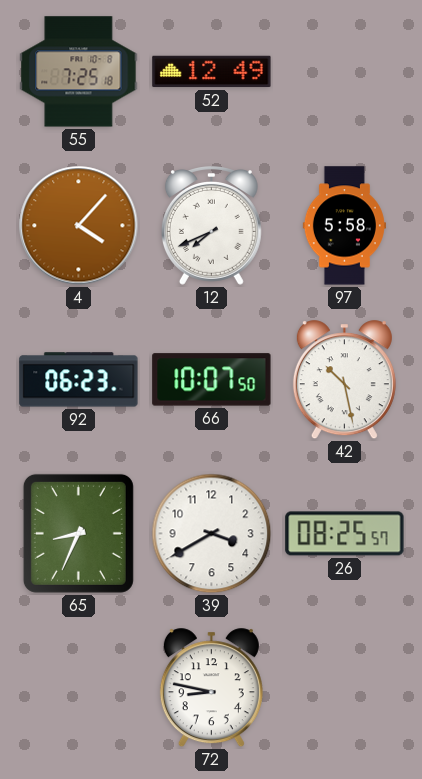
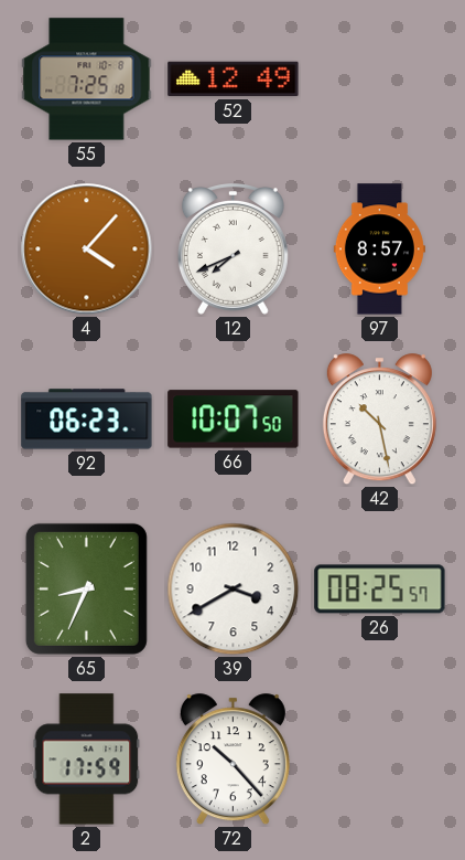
97: 5:58 -> 8:57
2: none -> 17:59
72: 8:47 -> 10:23
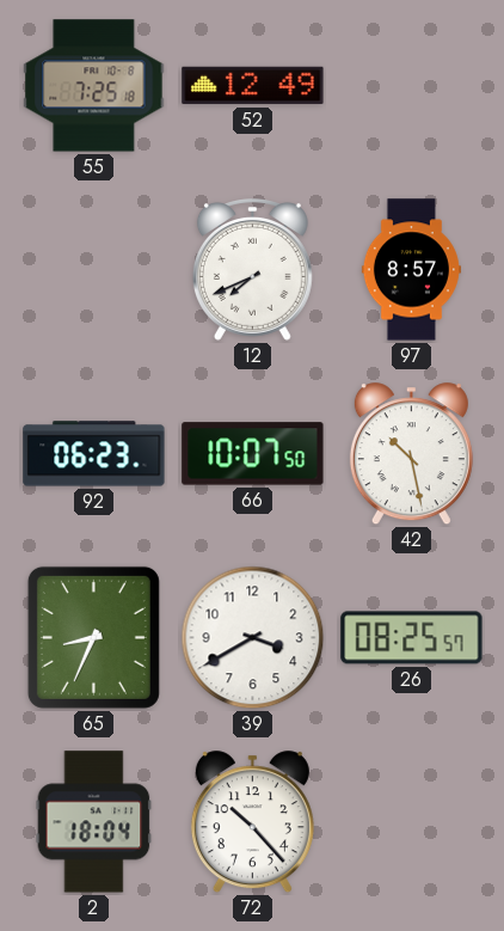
4: 4:07 -> none
2: 17:59 -> 18:04
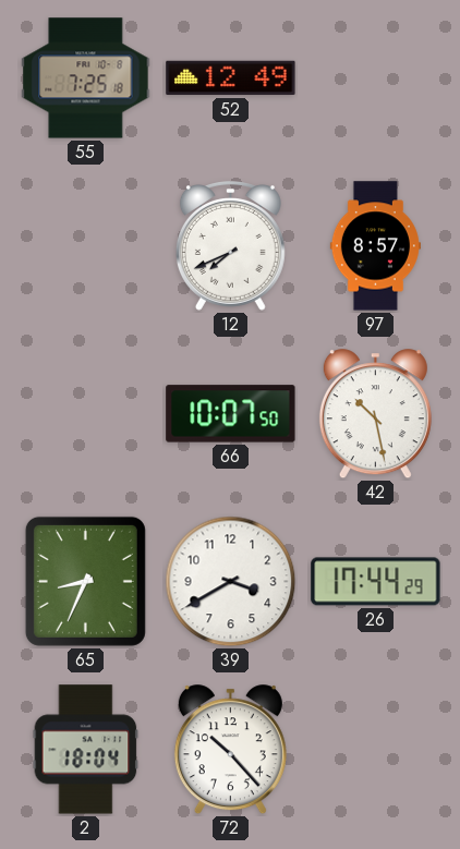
92: 06:23 -> none
26: 08:25 -> 17:44
